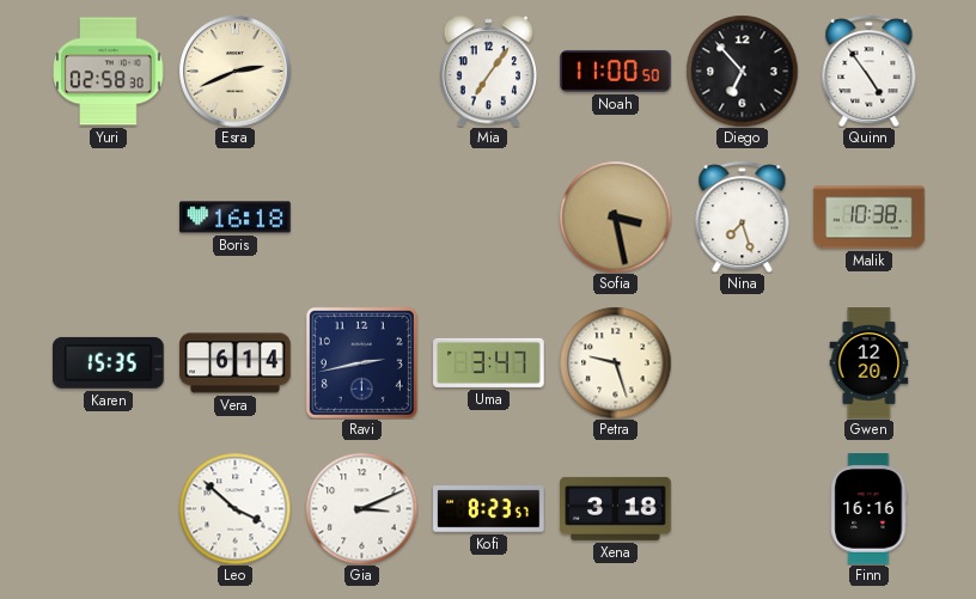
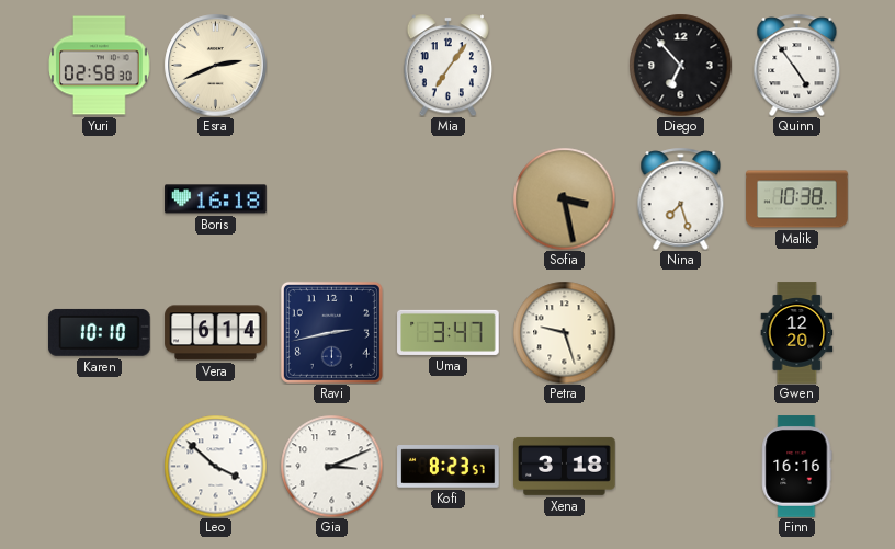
Noah: 11:00 -> none
Karen: 15:35 -> 10:10
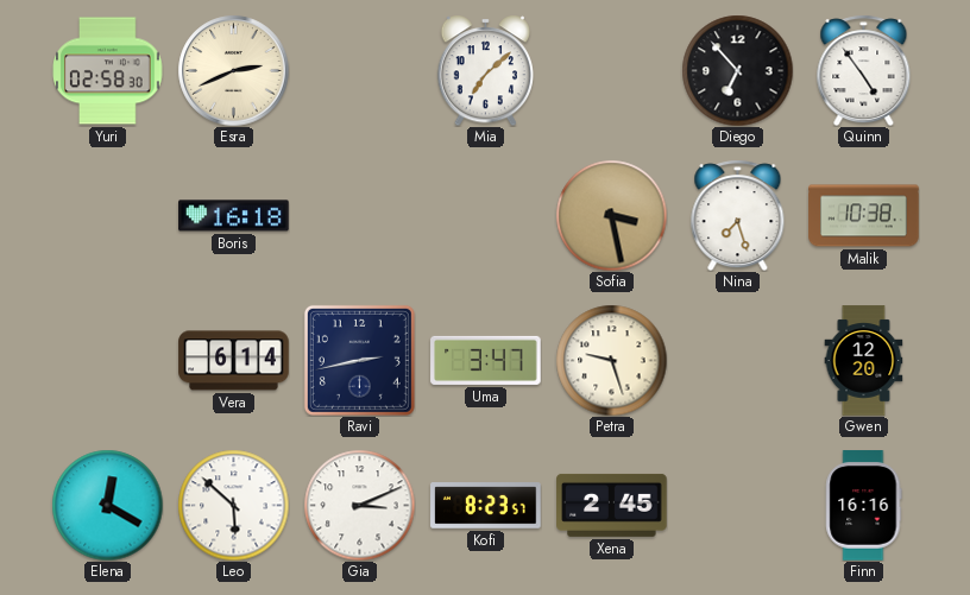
Mia: 7:06 -> 7:08
Karen: 10:10 -> none
Elena: none -> 12:20
Leo: 3:52 -> 5:52
Xena: 3:18 -> 2:45
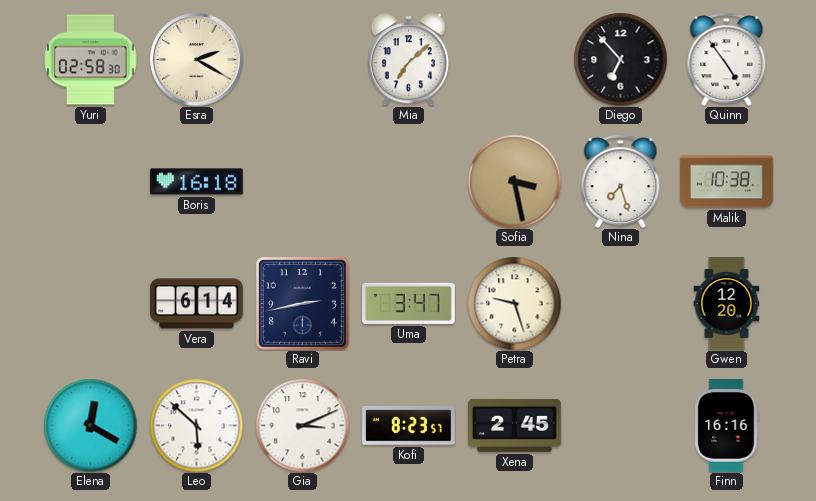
Esra: 2:41 -> 2:20
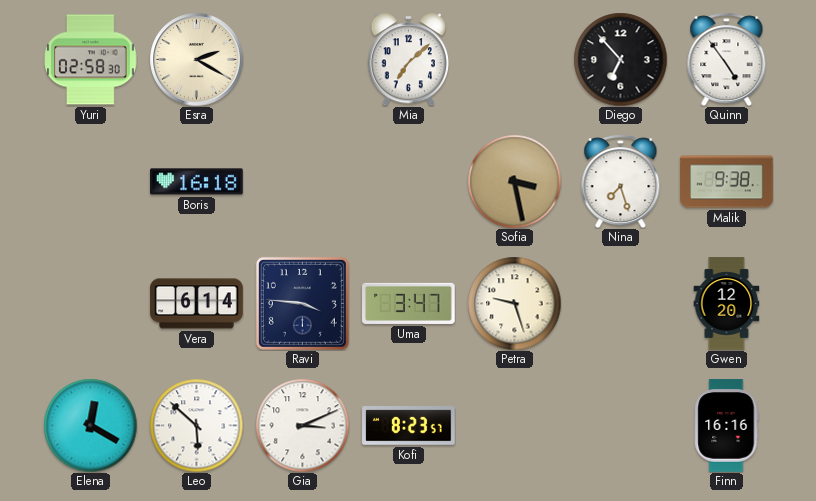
Malik: 10:38 -> 9:38
Ravi: 2:43 -> 3:46
Xena: 2:45 -> none
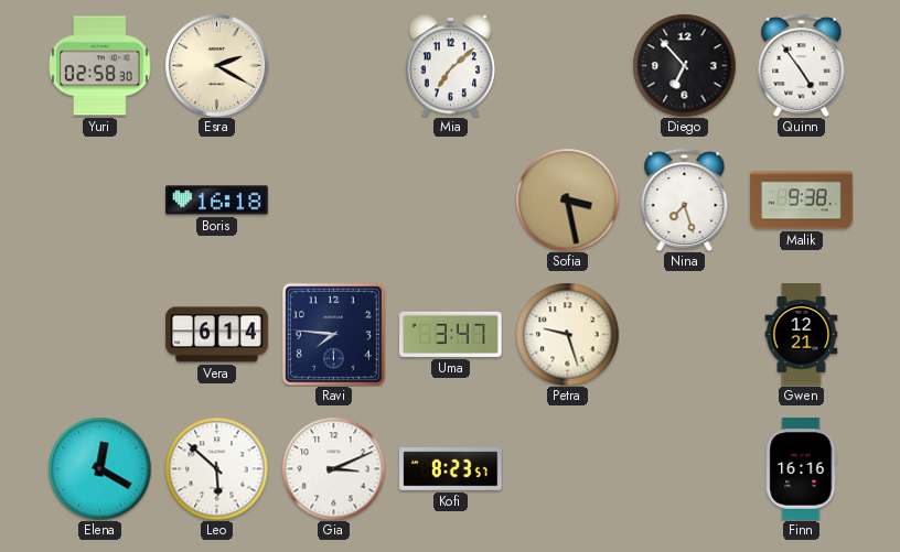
Ravi: 3:46 -> 7:46
Gwen: 12:20 -> 12:21
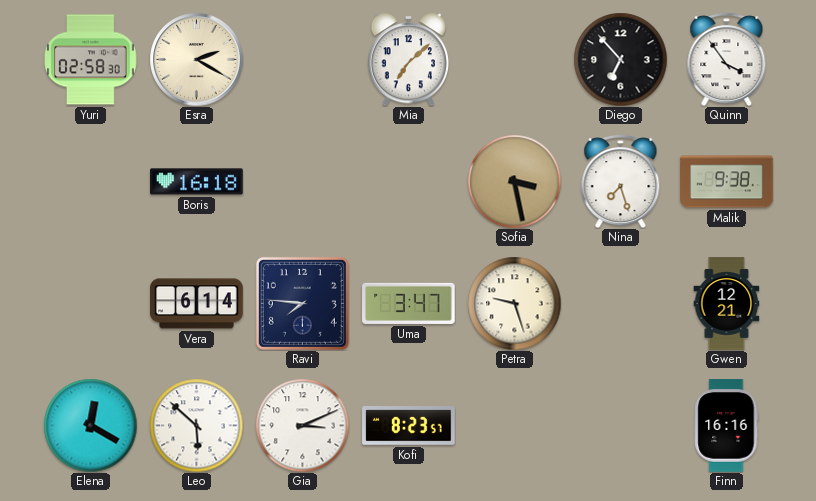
Quinn: 4:54 -> 3:54
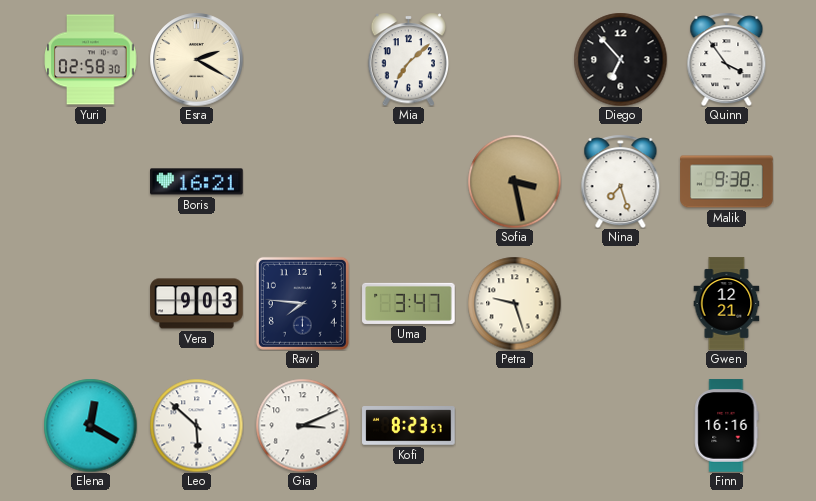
Boris: 16:18 -> 16:21
Vera: 6:14 -> 9:03
